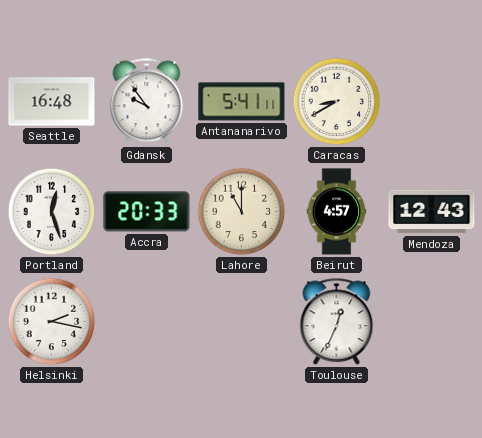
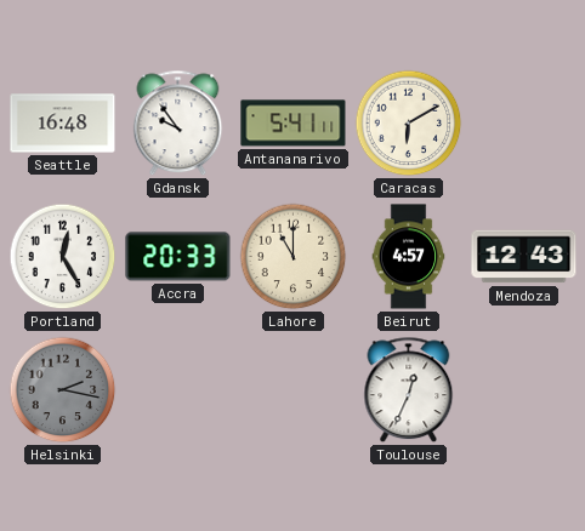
Caracas: 8:40 -> 6:10
Portland: 12:27 -> 12:25
Helsinki dial: white -> grey
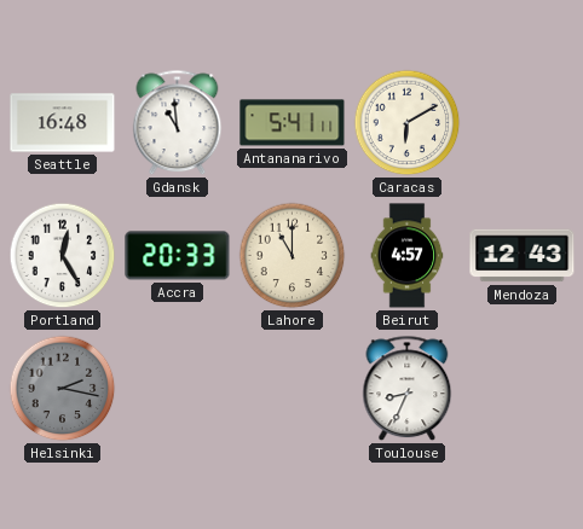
Gdansk: 9:54 -> 10:59
Toulouse: 12:34 -> 8:34
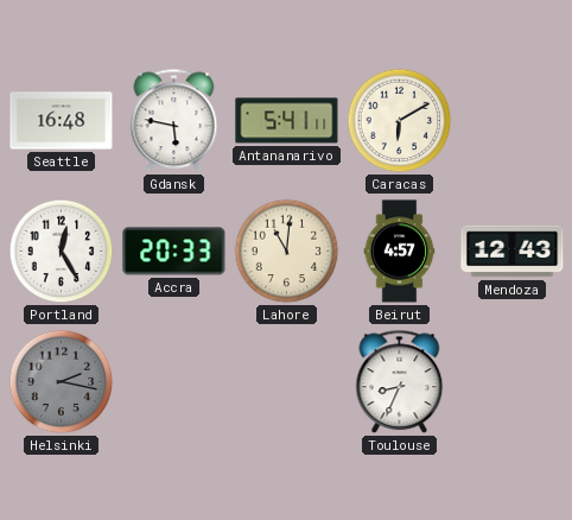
Gdansk: 10:59 -> 5:47
Lahore: 11:00 -> 11:01
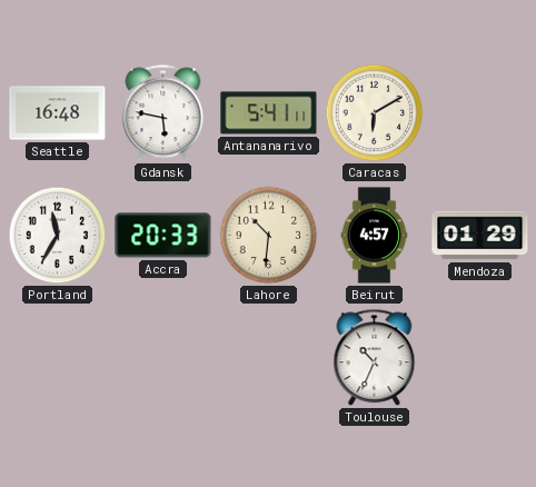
Portland: 12:25 -> 11:35
Lahore: 11:01 -> 10:31
Mendoza: 12:43 -> 01:29
Helsinki: 2:17 -> none
Toulouse: 8:34 -> 10:34
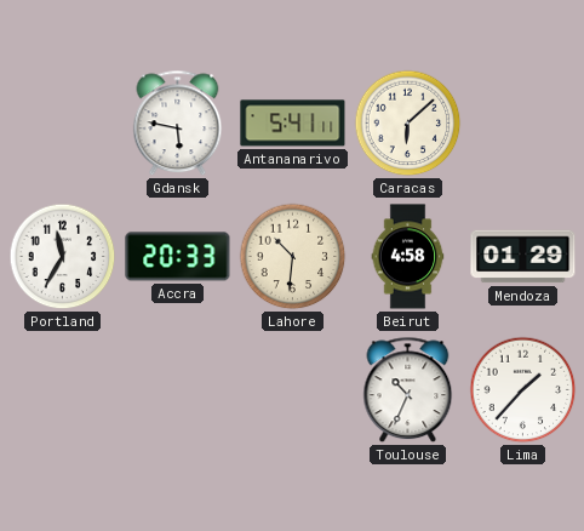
Seattle: 16:48 -> none
Caracas: 6:10 -> 6:08
Beirut: 4:57 -> 4:58
Lima: none -> 1:37
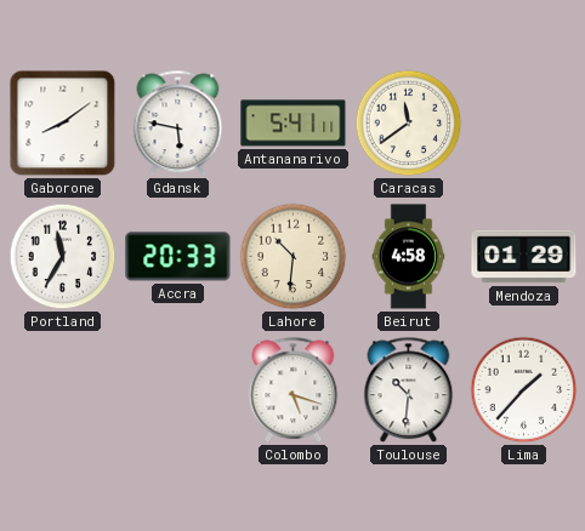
Gaborone: none -> 8:09
Caracas: 6:08 -> 11:39
Colombo: none -> 5:18
Toulouse: 10:34 -> 10:31
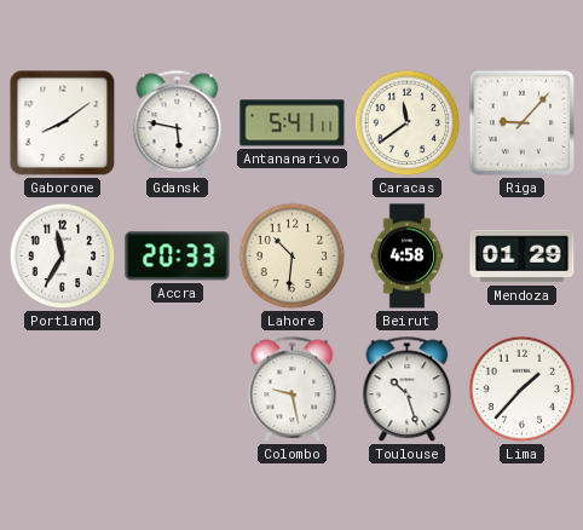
Riga: none -> 9:07
Colombo: 5:18 -> 9:28
Toulouse: 10:31 -> 10:27
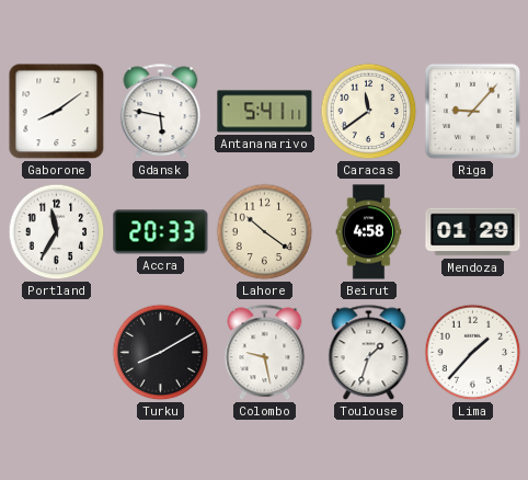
Lahore: 10:31 -> 10:21
Turku: none -> 8:10
Toulouse: 10:27 -> 1:33
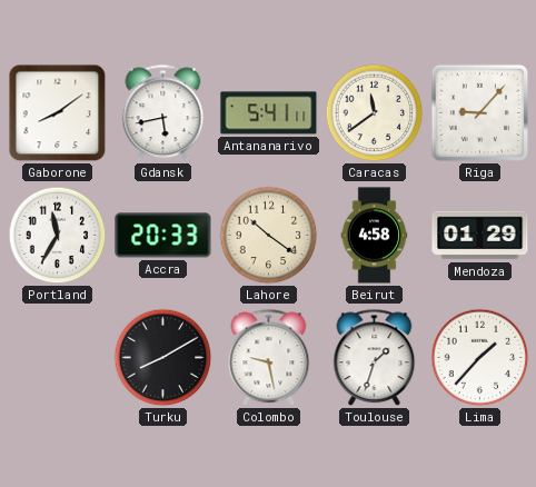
Gdansk: 5:47 -> 5:43
